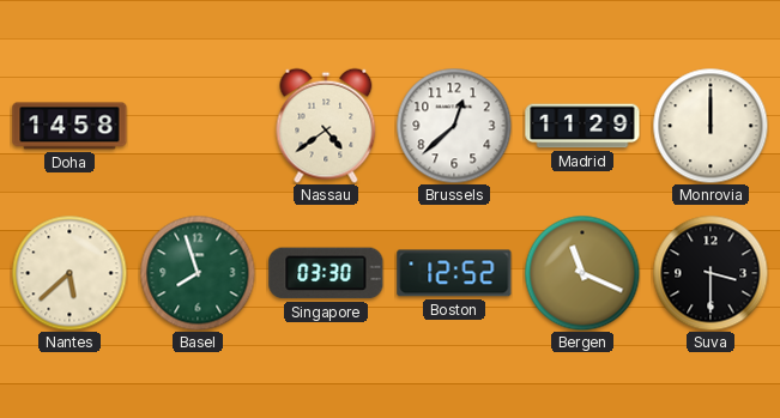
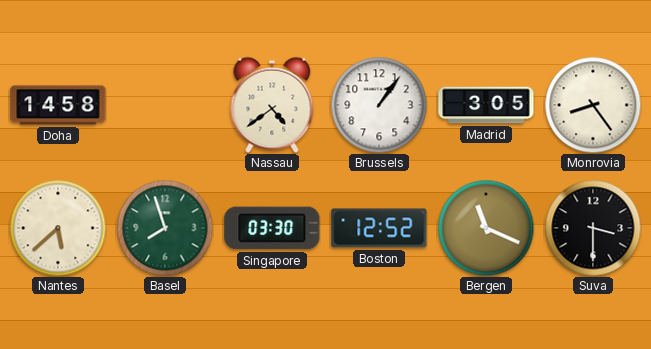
Brussels: 12:38 -> 1:06
Madrid: 11:29 -> 3:05
Monrovia: 12:00 -> 8:24
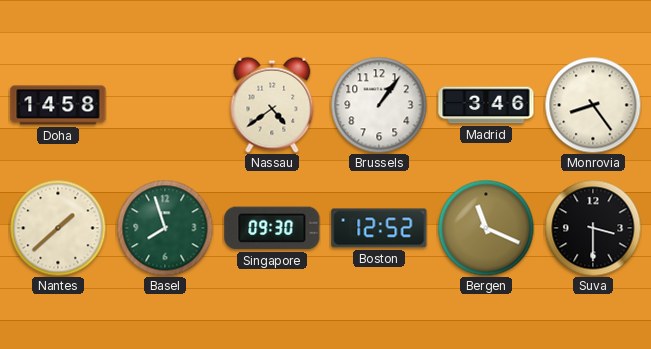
Madrid: 3:05 -> 3:46
Nantes: 5:38 -> 1:38
Singapore: 03:30 -> 09:30
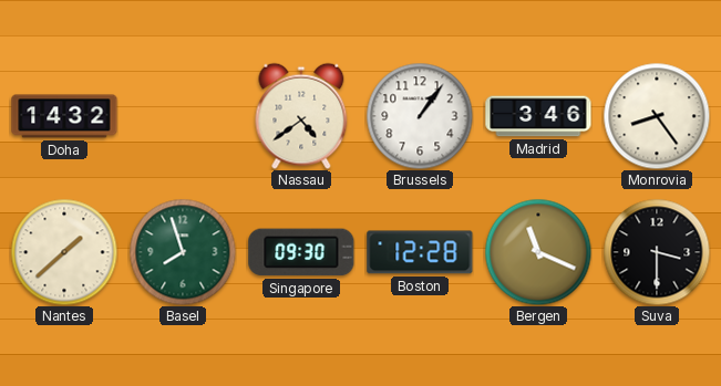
Doha: 14:58 -> 14:32
Boston: 12:52 -> 12:28
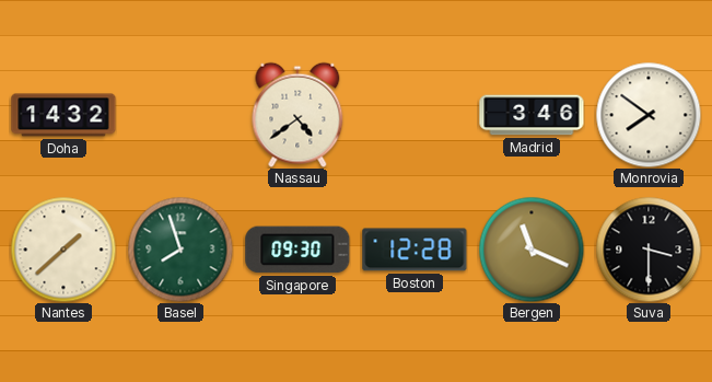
Brussels: 1:06 -> none
Monrovia: 8:24 -> 7:51
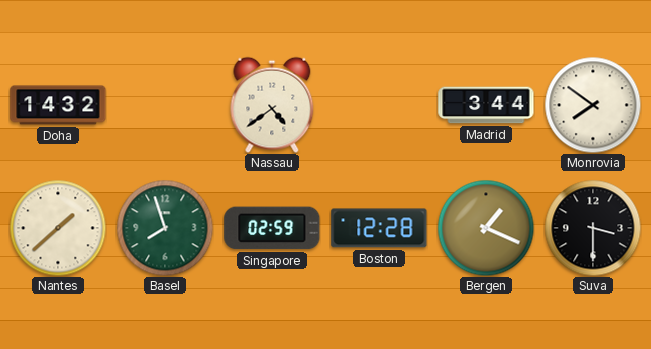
Madrid: 3:46 -> 3:44
Singapore: 09:30 -> 02:59
Bergen: 11:19 -> 1:19
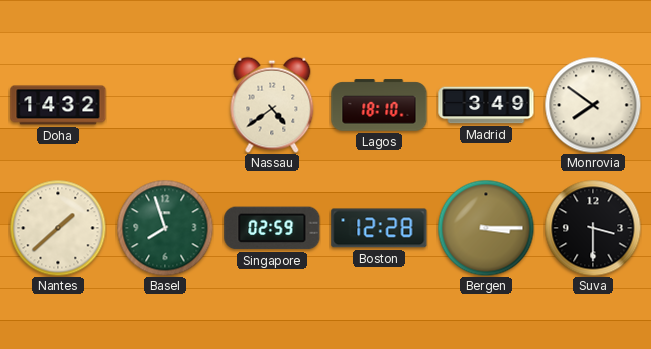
Lagos: none -> 18:10
Madrid: 3:44 -> 3:49
Bergen: 1:19 -> 3:15
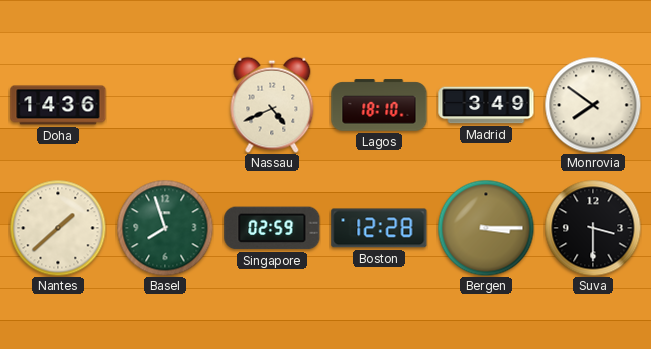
Doha: 14:32 -> 14:36
Nassau: 4:39 -> 4:41
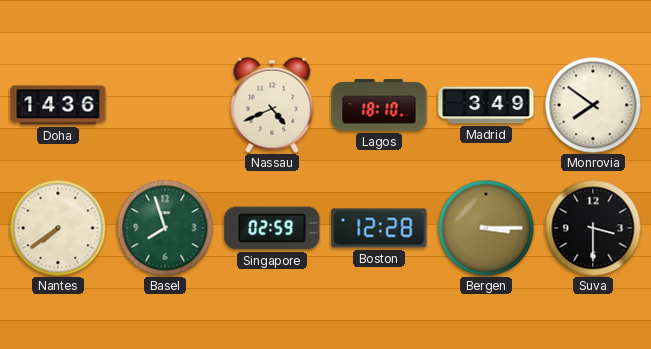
Nantes: 1:38 -> 7:39
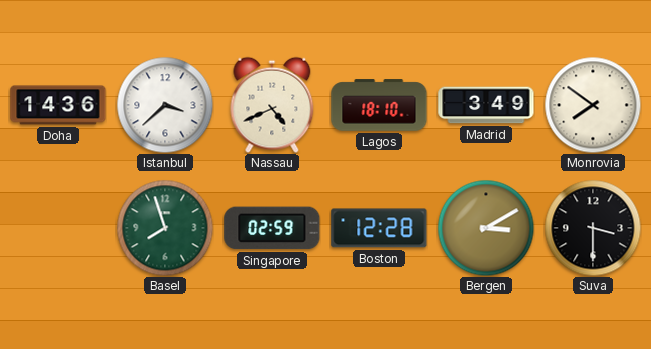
Istanbul: none -> 3:38
Nantes: 7:39 -> none
Bergen: 3:15 -> 3:10
